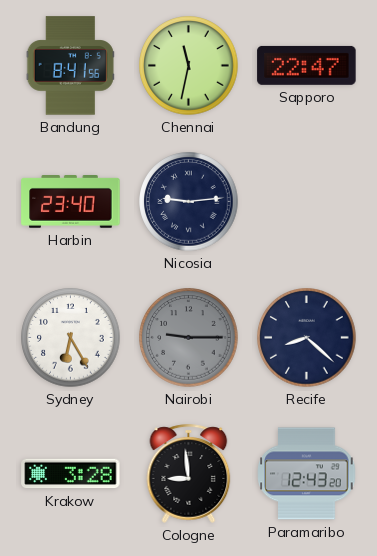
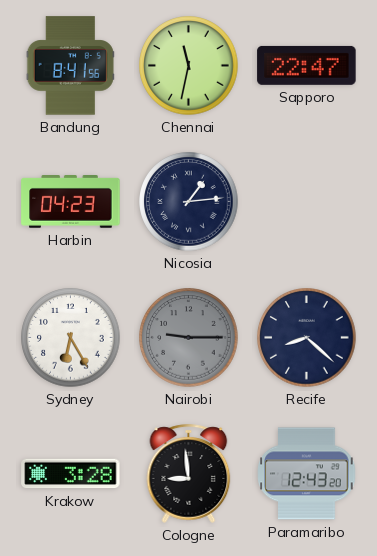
Harbin: 23:40 -> 04:23
Nicosia: 9:14 -> 1:14
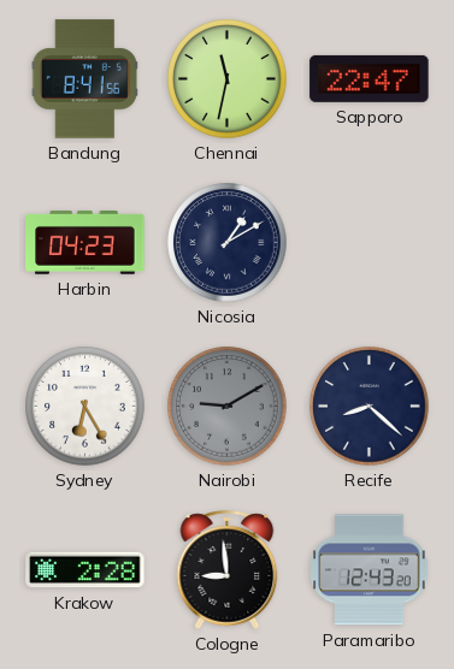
Nicosia: 1:14 -> 1:10
Nairobi: 9:15 -> 9:10
Krakow: 3:28 -> 2:28
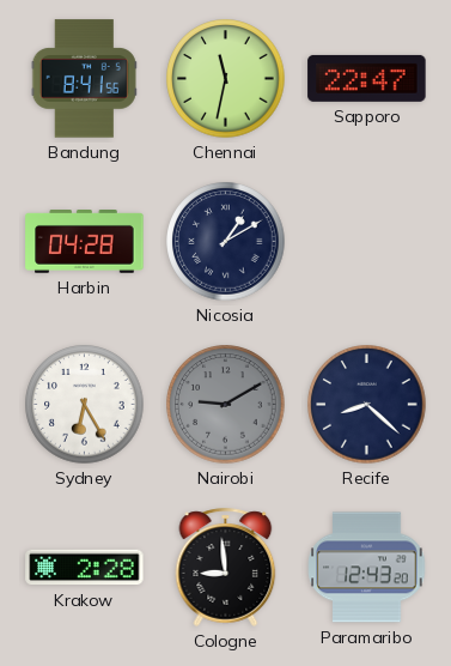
Harbin: 04:23 -> 04:28
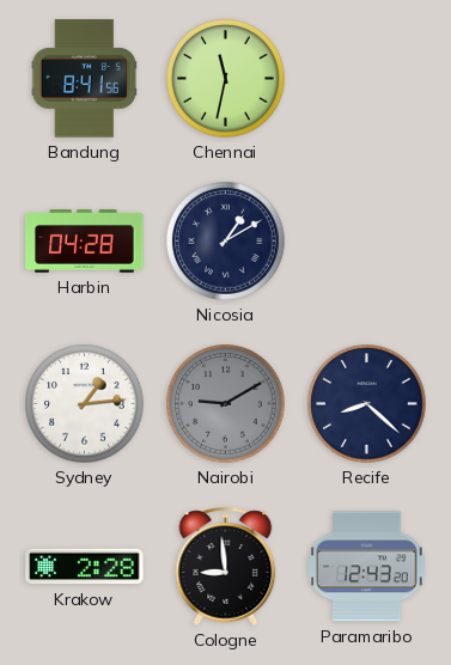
Sapporo: 22:47 -> none
Sydney: 6:25 -> 1:14
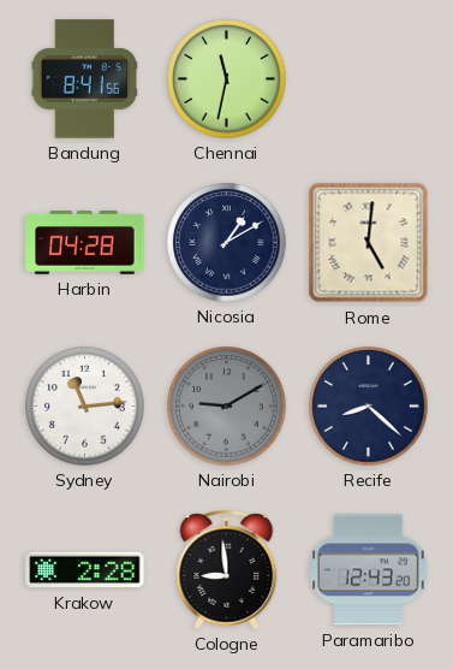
Rome: none -> 5:01
Sydney: 1:14 -> 11:14
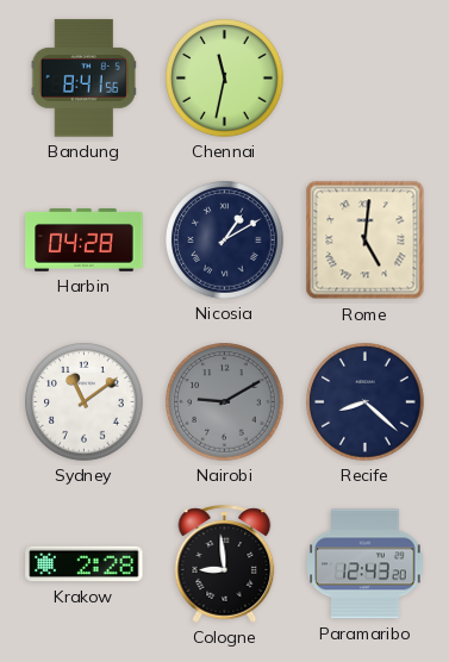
Sydney: 11:14 -> 11:09
